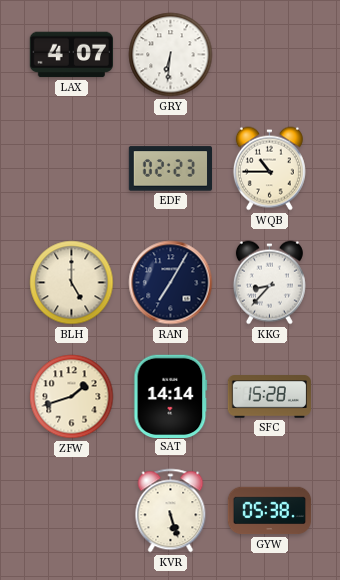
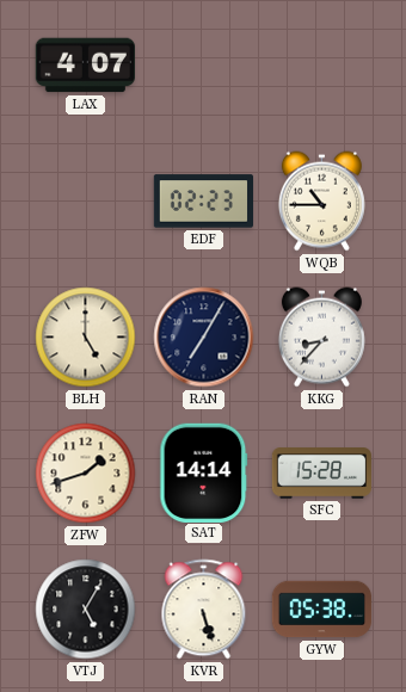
GRY: 6:31 -> none
VTJ: none -> 5:05
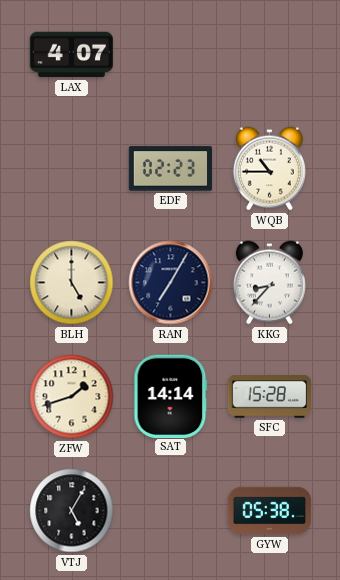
KVR: 5:27 -> none
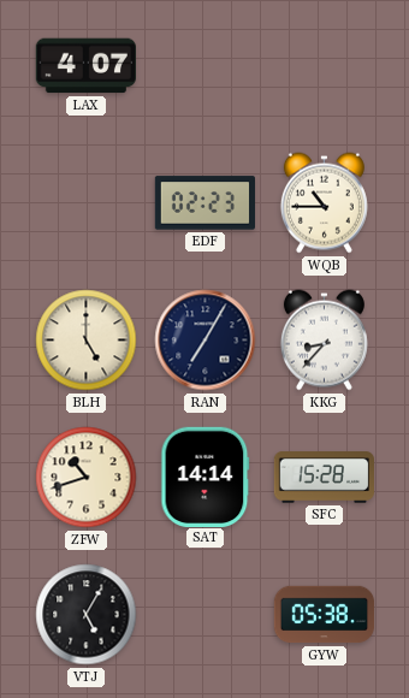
ZFW: 1:42 -> 10:42
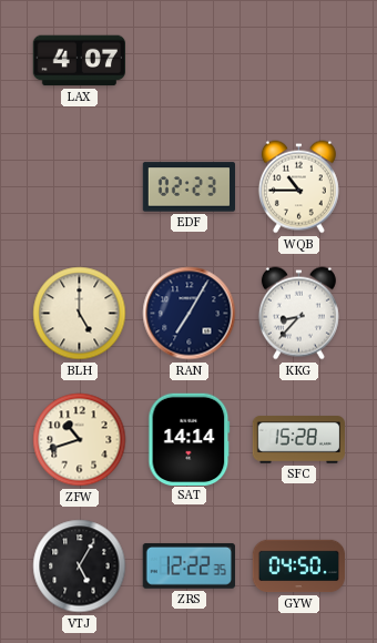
ZRS: none -> 12:22
GYW: 05:38 -> 04:50
